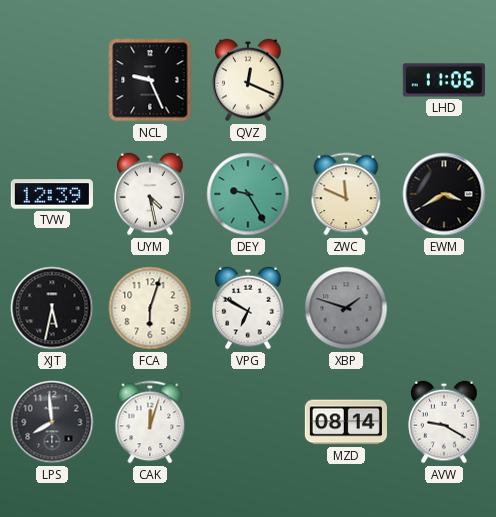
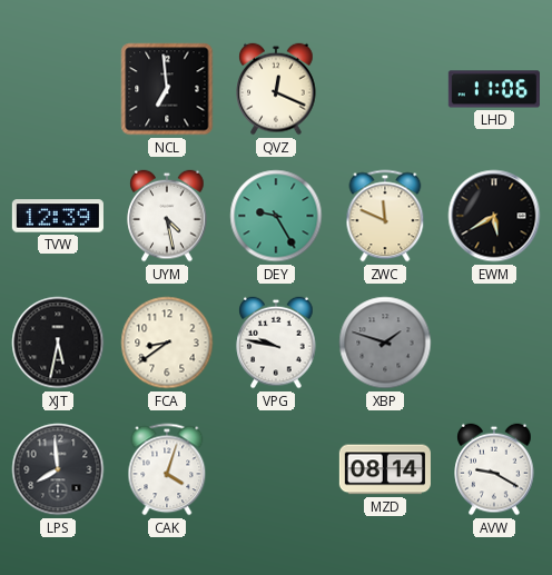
NCL: 9:26 -> 6:59
EWM: 3:40 -> 5:40
FCA: 6:03 -> 8:39
VPG: 6:50 -> 9:47
CAK: 12:03 -> 4:03
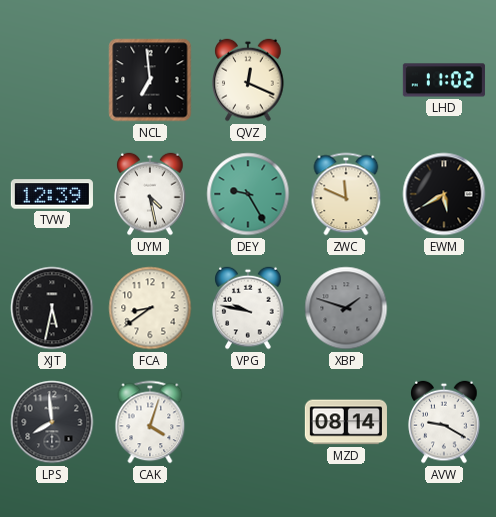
LHD: 11:06 -> 11:02
